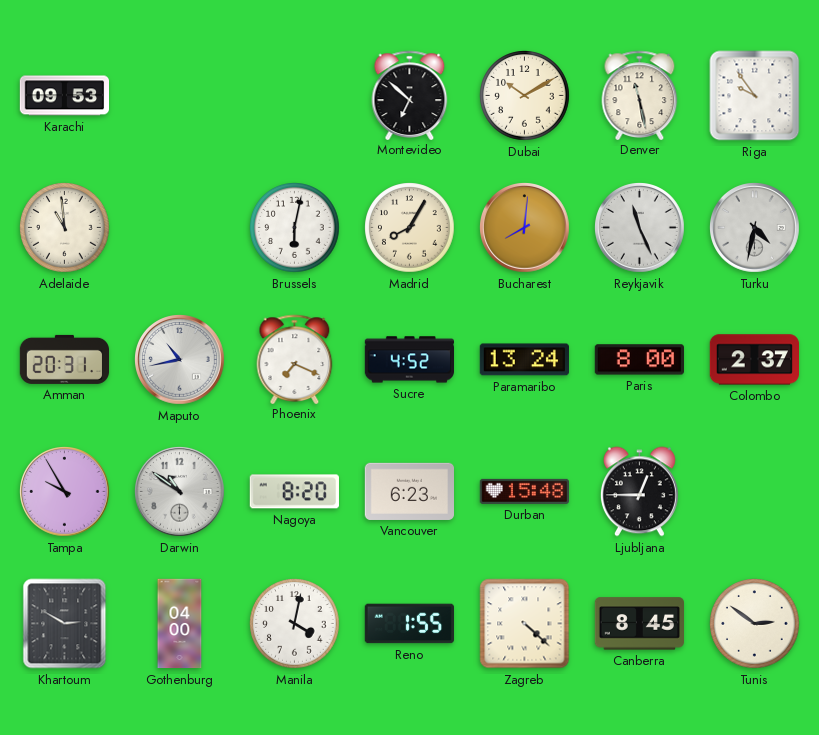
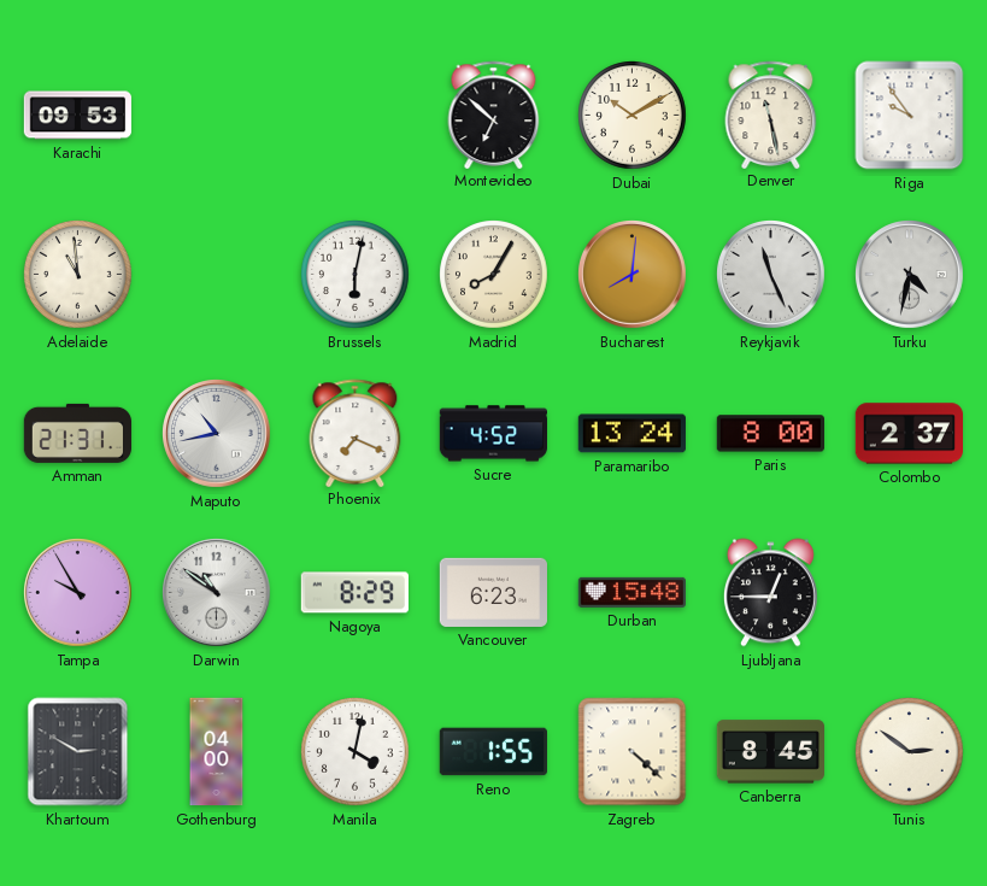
Amman: 20:31 -> 21:31
Nagoya: 8:20 -> 8:29
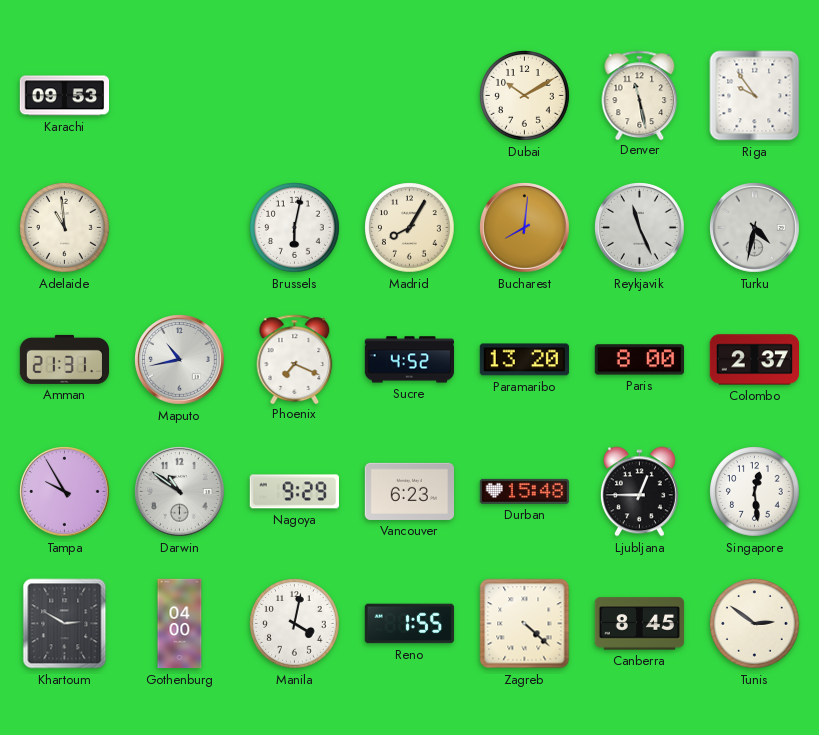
Montevideo: 6:52 -> none
Paramaribo: 13:24 -> 13:20
Nagoya: 8:29 -> 9:29
Singapore: none -> 12:29
